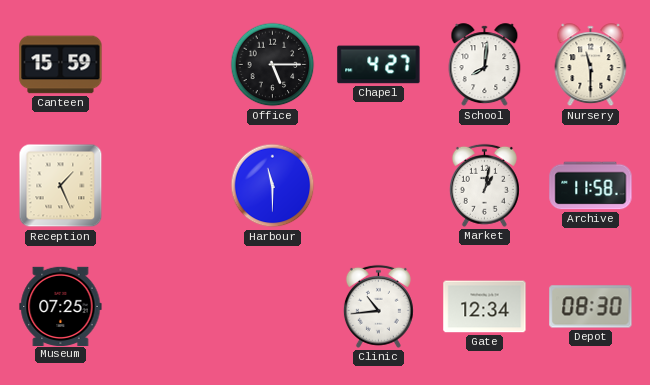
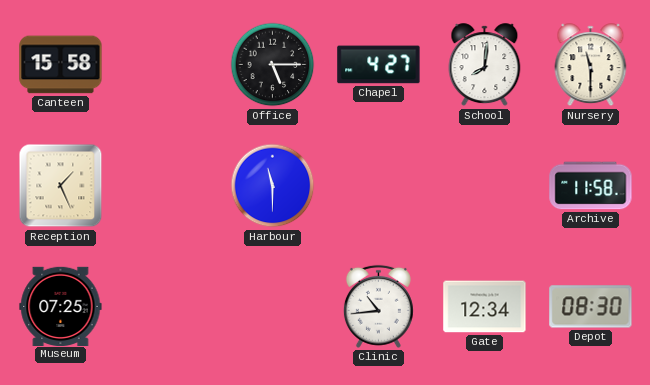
Canteen: 15:59 -> 15:58
Market: 1:02 -> none
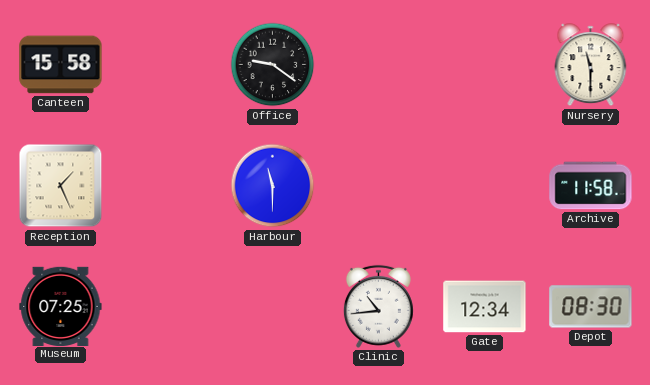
Office: 5:15 -> 9:21
Chapel: 4:27 -> none
School: 8:01 -> none
